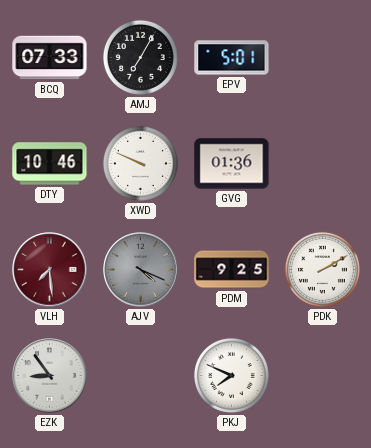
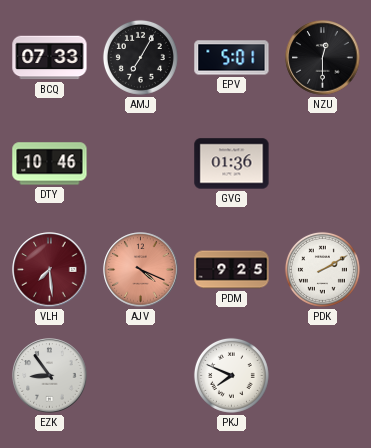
NZU: none -> 12:30
XWD: 9:49 -> none
AJV dial: grey -> salmon
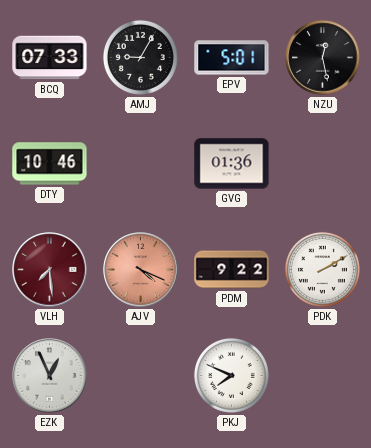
AMJ: 7:05 -> 9:05
NZU: 12:30 -> 12:28
PDM: 9:25 -> 9:22
EZK: 8:54 -> 12:56
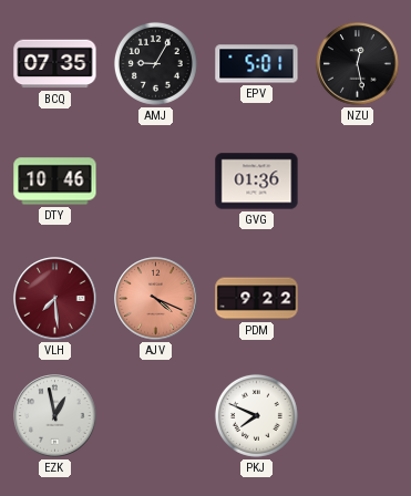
BCQ: 07:33 -> 07:35
PDK: 2:10 -> none
EZK: 12:56 -> 12:58
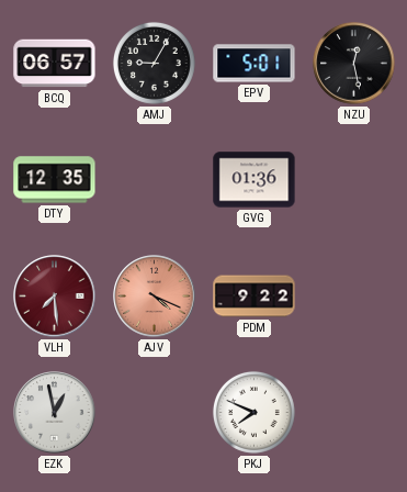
BCQ: 07:35 -> 06:57
DTY: 10:46 -> 12:35
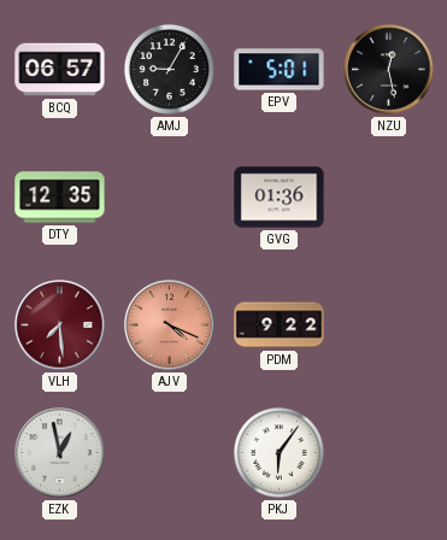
PKJ: 7:49 -> 6:06
